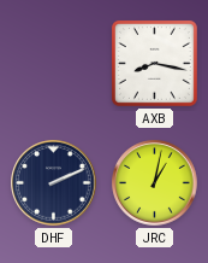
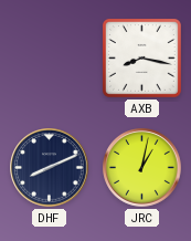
DHF: 2:11 -> 8:11
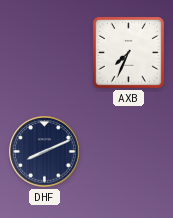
AXB: 8:17 -> 7:34
JRC: 1:02 -> none
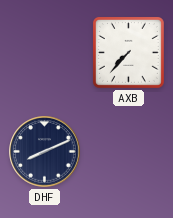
AXB: 7:34 -> 7:37
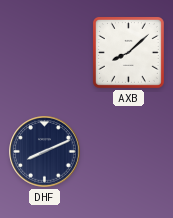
AXB: 7:37 -> 8:08
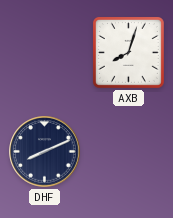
AXB: 8:08 -> 8:03
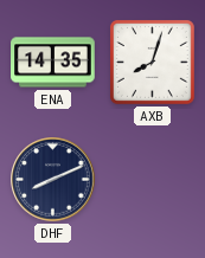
ENA: none -> 14:35
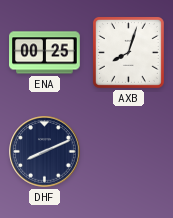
ENA: 14:35 -> 00:25
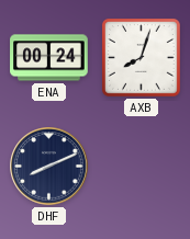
ENA: 00:25 -> 00:24
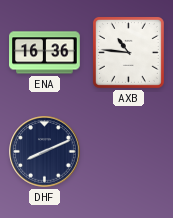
ENA: 00:24 -> 16:36
AXB: 8:03 -> 10:46
